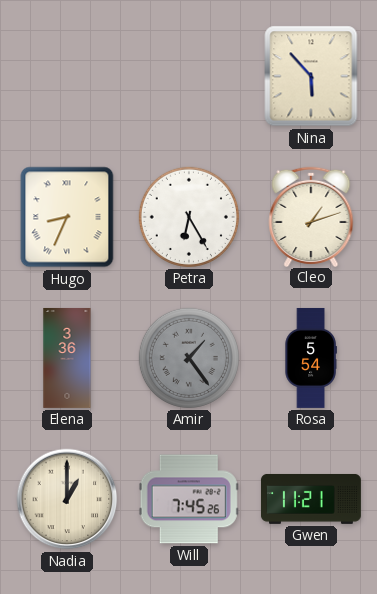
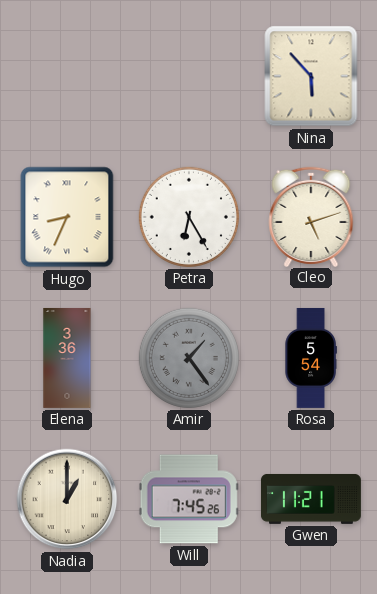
Cleo: 1:12 -> 5:12
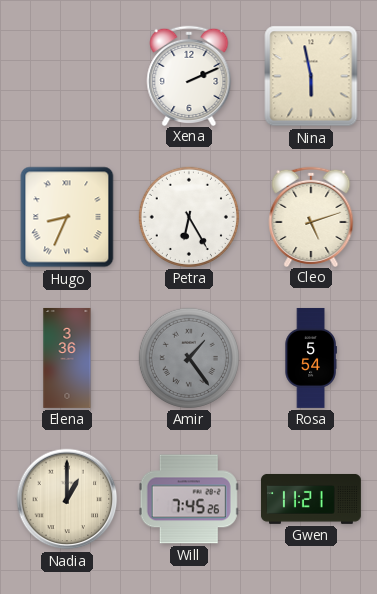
Xena: none -> 2:11
Nina: 5:53 -> 5:58
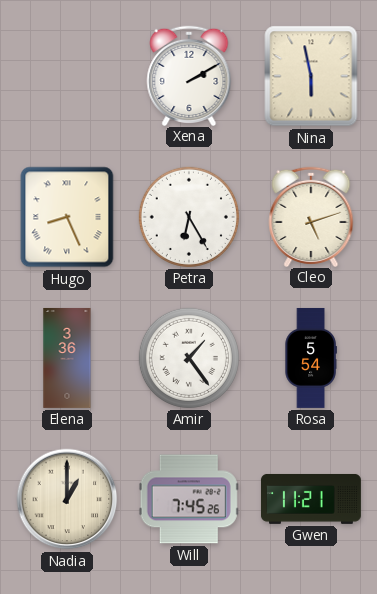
Xena: 2:11 -> 2:10
Hugo: 8:34 -> 8:26
Amir dial: grey -> white
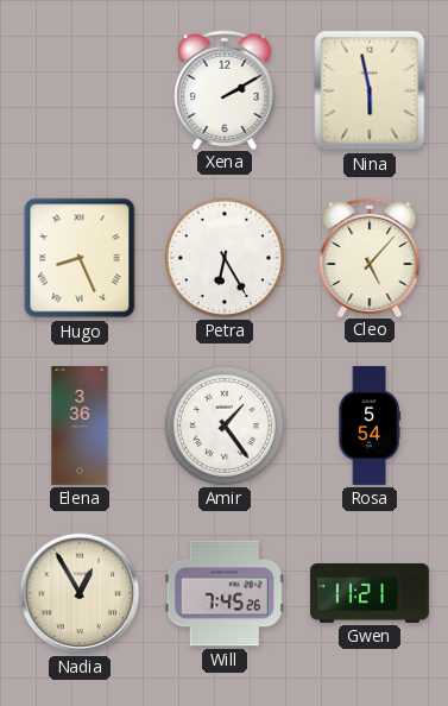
Cleo: 5:12 -> 5:07
Nadia: 1:00 -> 12:55
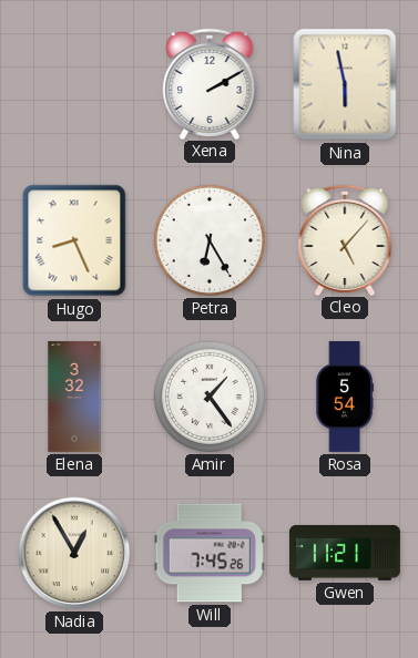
Elena: 3:36 -> 3:32
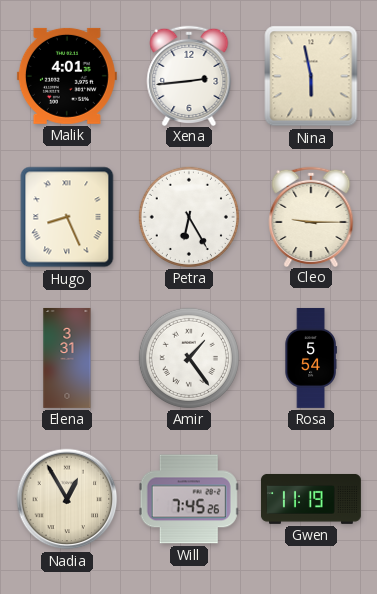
Malik: none -> 4:01
Xena: 2:10 -> 2:44
Cleo: 5:07 -> 9:15
Elena: 3:32 -> 3:31
Gwen: 11:21 -> 11:19
